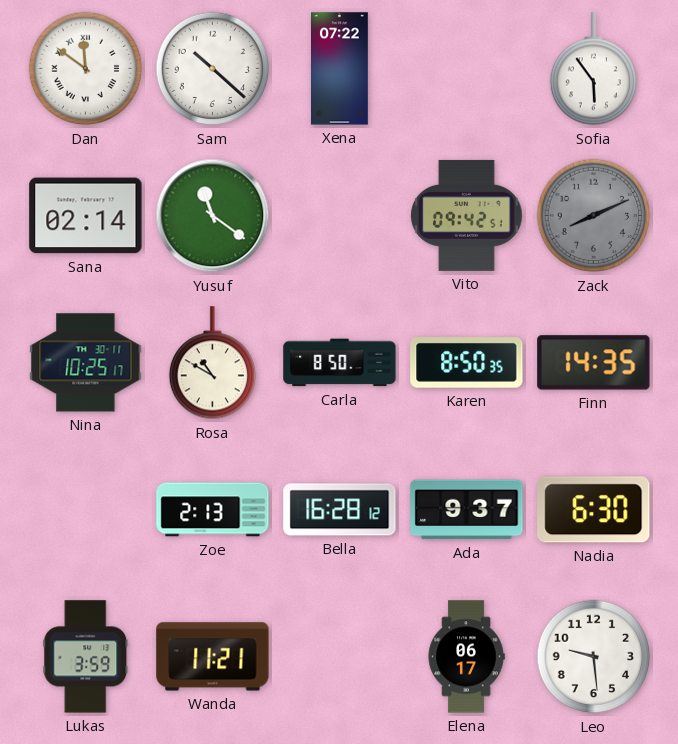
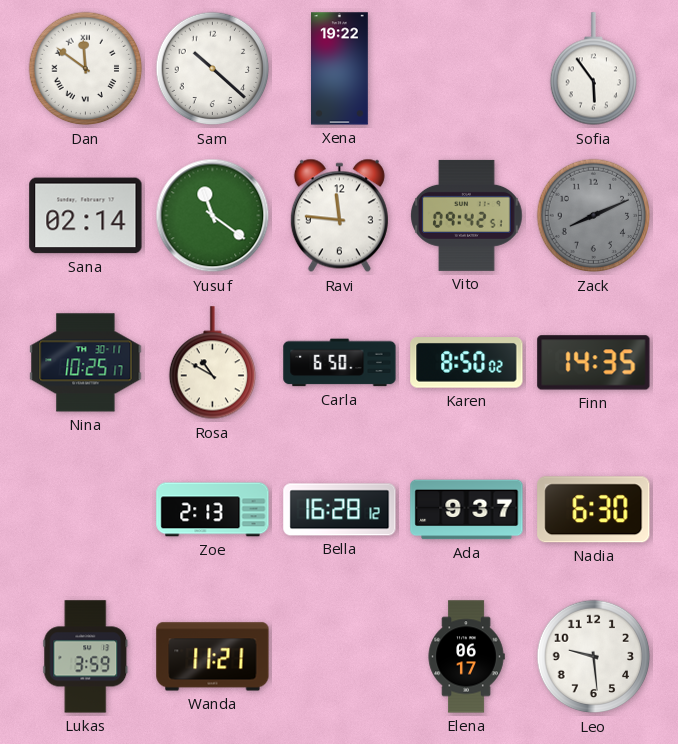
Xena: 07:22 -> 19:22
Ravi: none -> 11:46
Carla: 8:50 -> 6:50
Karen: 8:50:35 -> 8:50:02
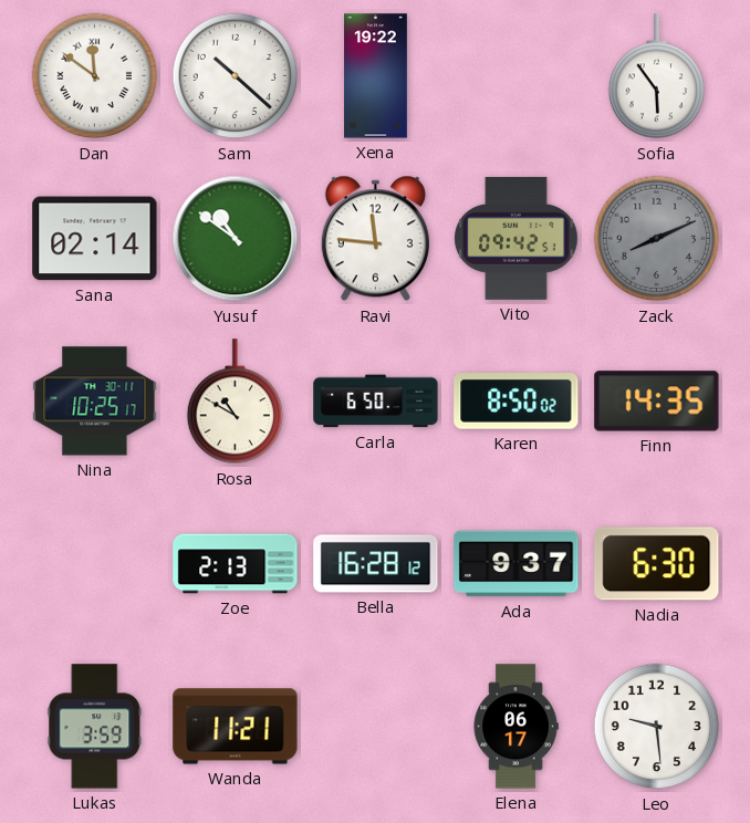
Yusuf: 11:21 -> 10:51
